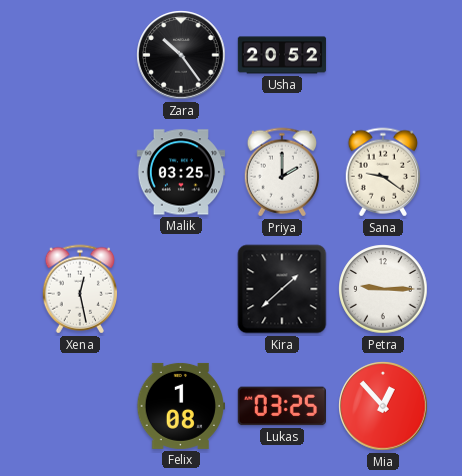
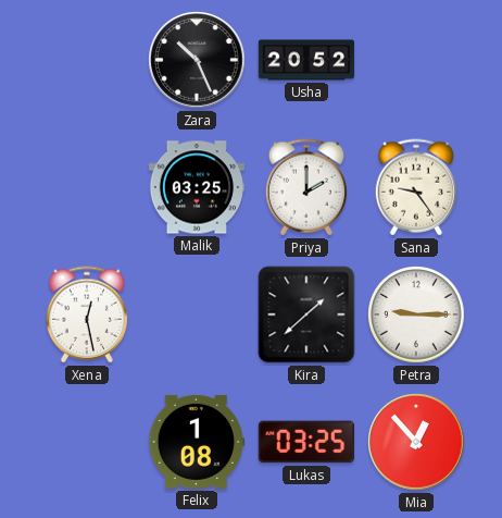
Zara: 10:24 -> 10:26
Sana: 9:21 -> 9:24
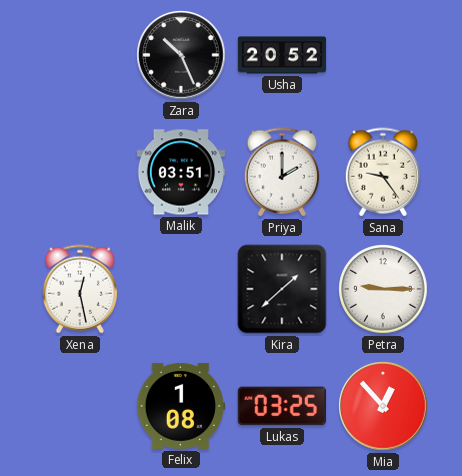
Malik: 03:25 -> 03:51
